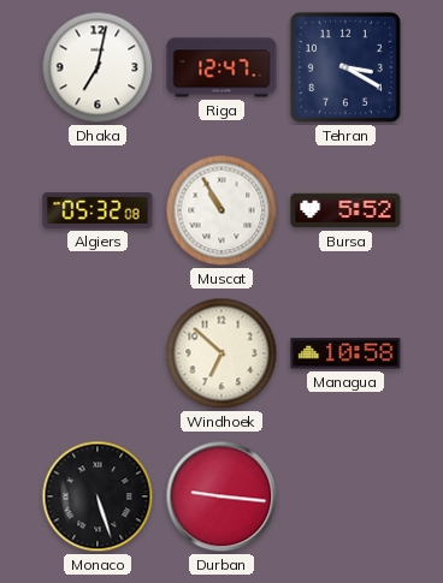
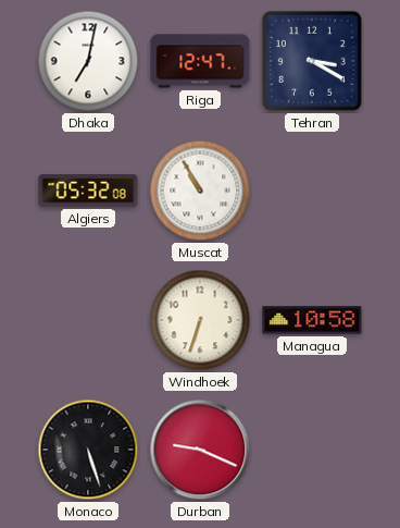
Bursa: 5:52 -> none
Windhoek: 6:52 -> 6:33
Durban: 9:16 -> 9:19
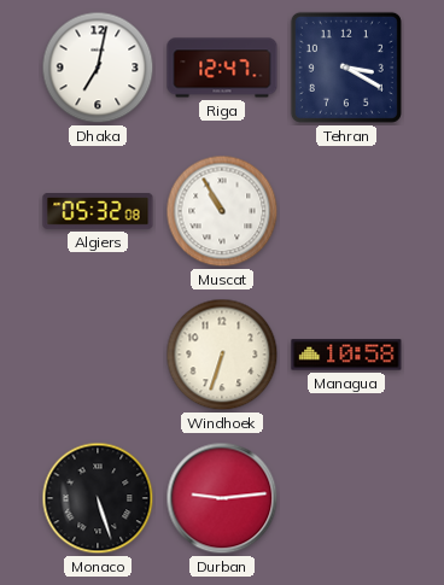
Durban: 9:19 -> 9:14
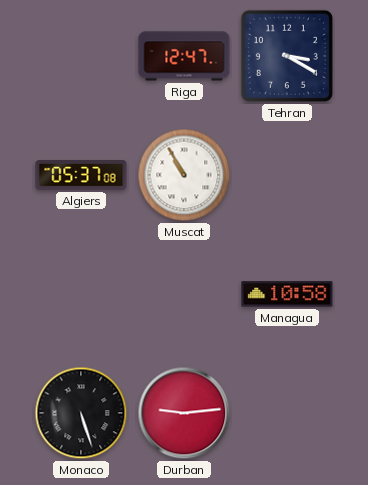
Dhaka: 7:02 -> none
Algiers: 05:32 -> 05:37
Windhoek: 6:33 -> none
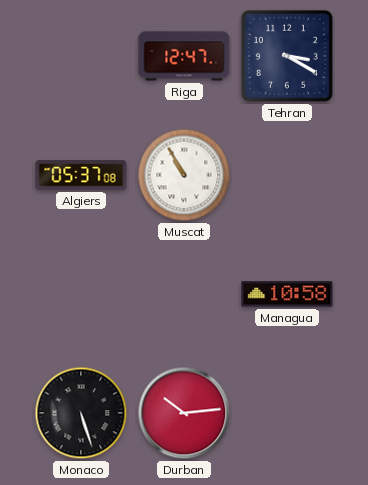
Durban: 9:14 -> 10:14
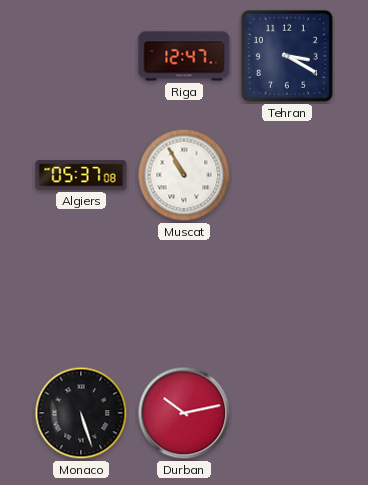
Managua: 10:58 -> none
Durban: 10:14 -> 10:13
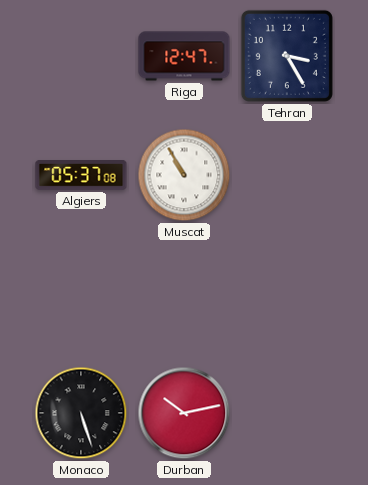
Tehran: 3:20 -> 3:25
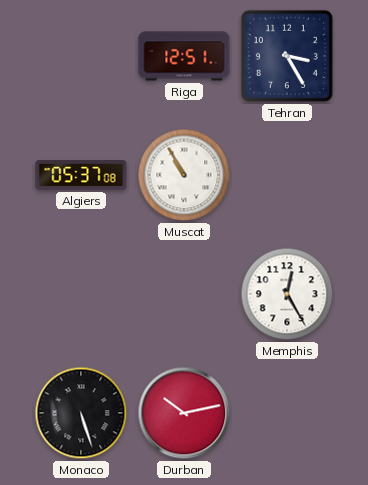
Riga: 12:47 -> 12:51
Memphis: none -> 12:25
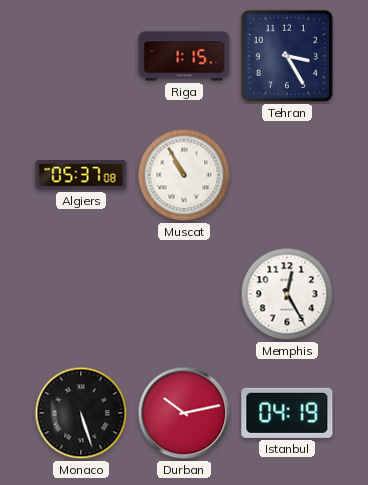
Riga: 12:51 -> 1:15
Istanbul: none -> 04:19
